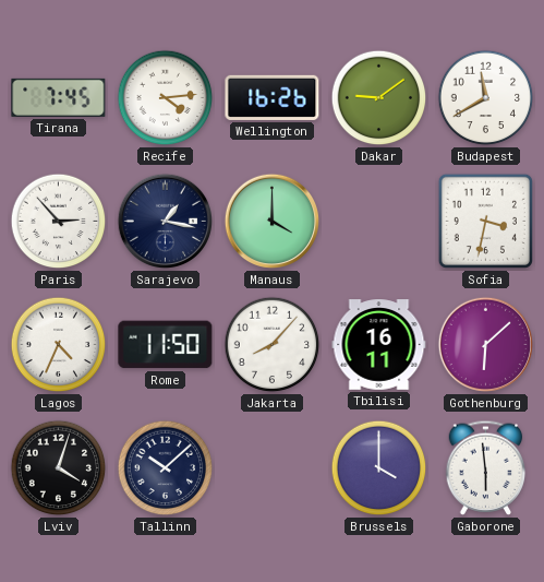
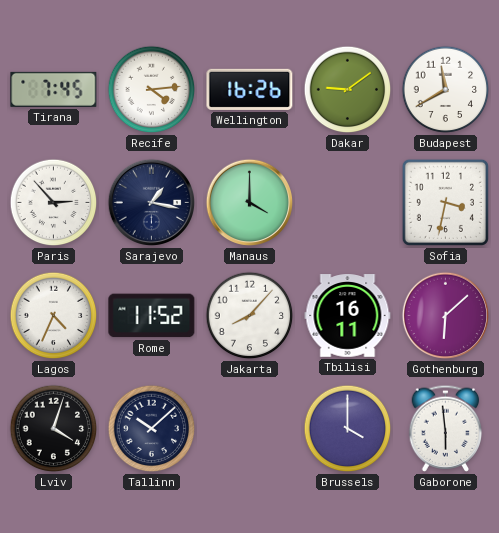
Rome: 11:50 -> 11:52
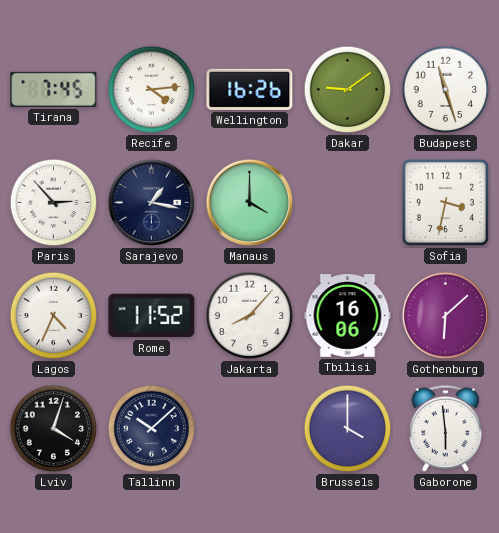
Budapest: 11:40 -> 11:27
Tbilisi: 16:11 -> 16:06
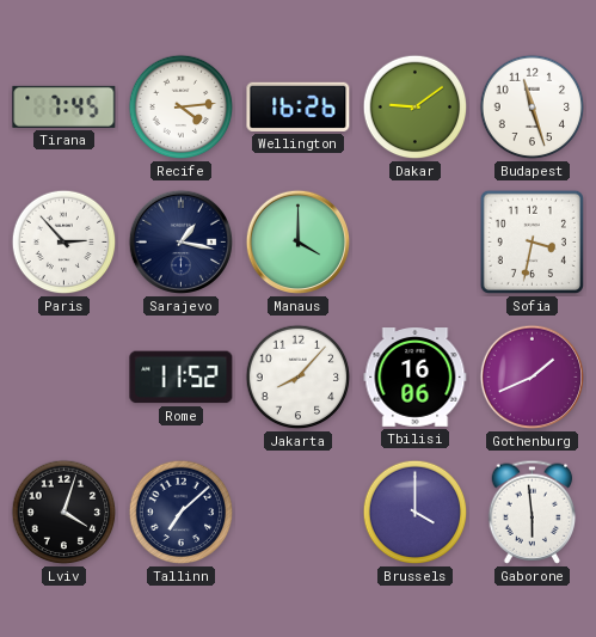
Lagos: 4:34 -> none
Gothenburg: 6:08 -> 1:41
Tallinn: 10:08 -> 7:08
